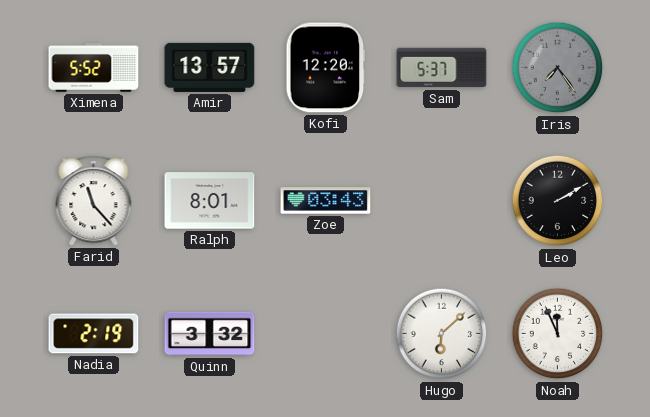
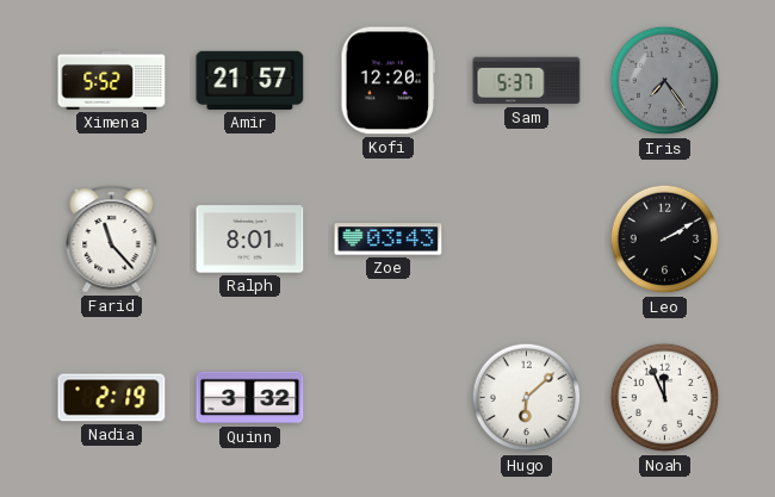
Amir: 13:57 -> 21:57
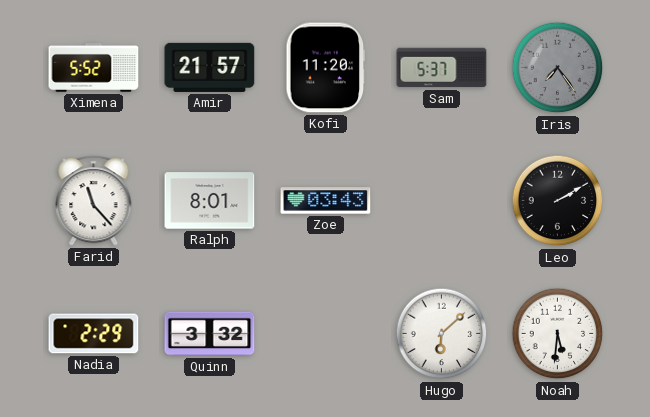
Kofi: 12:20 -> 11:20
Nadia: 2:19 -> 2:29
Noah: 11:56 -> 5:31
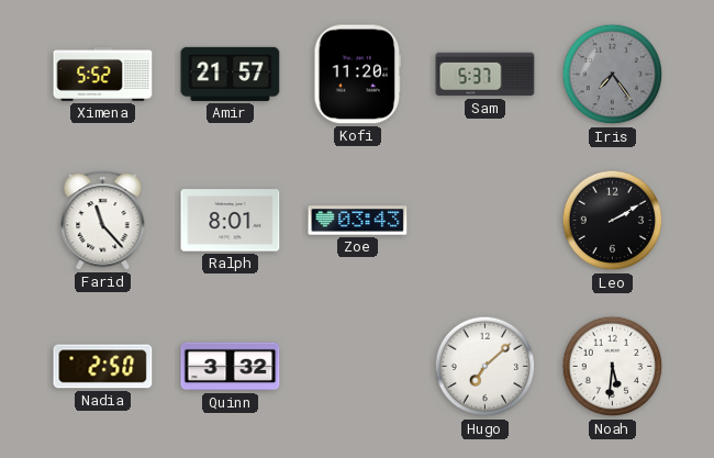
Nadia: 2:29 -> 2:50
Hugo: 6:08 -> 7:08
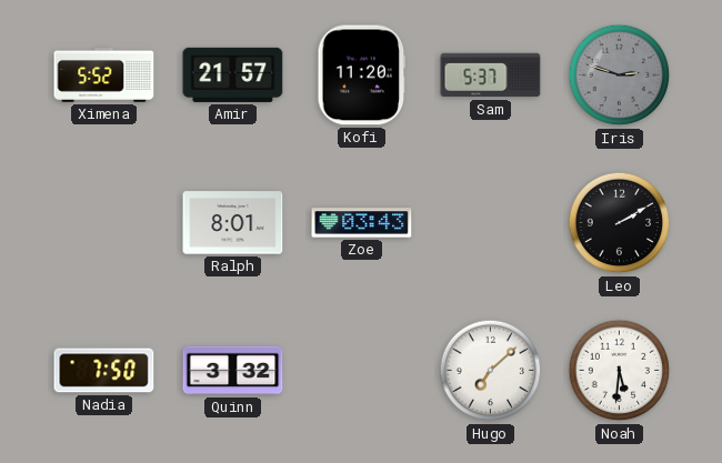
Iris: 7:24 -> 2:48
Farid: 11:23 -> none
Nadia: 2:50 -> 7:50
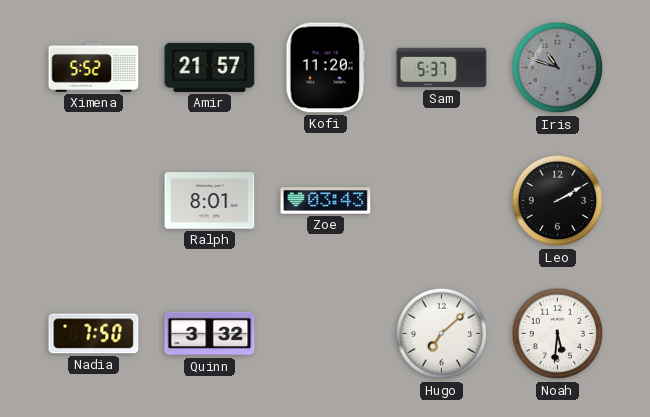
Iris: 2:48 -> 10:48
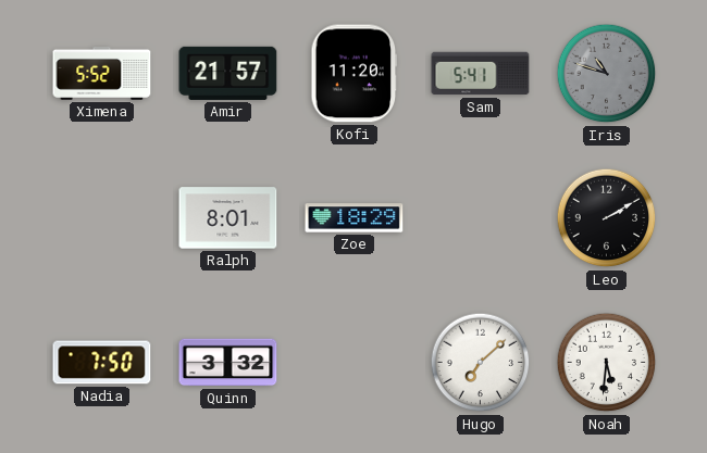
Sam: 5:37 -> 5:41
Zoe: 03:43 -> 18:29
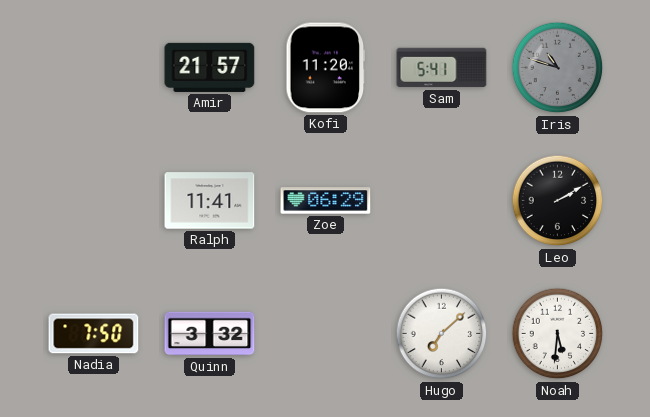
Ximena: 5:52 -> none
Ralph: 8:01 -> 11:41
Zoe: 18:29 -> 06:29
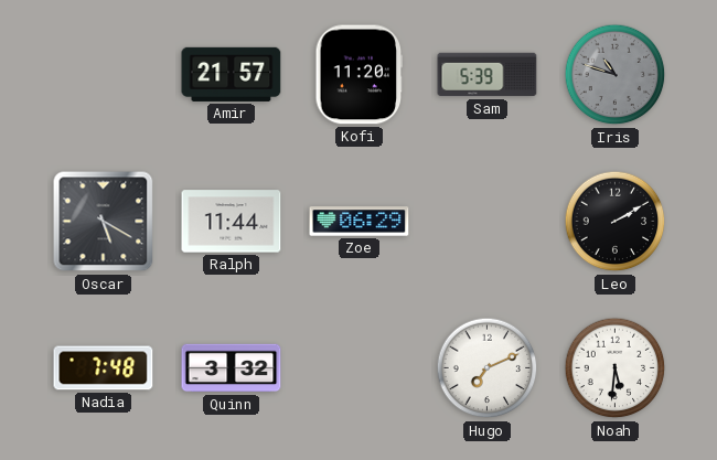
Sam: 5:41 -> 5:39
Oscar: none -> 5:20
Ralph: 11:41 -> 11:44
Nadia: 7:50 -> 7:48
Hugo: 7:08 -> 7:11
